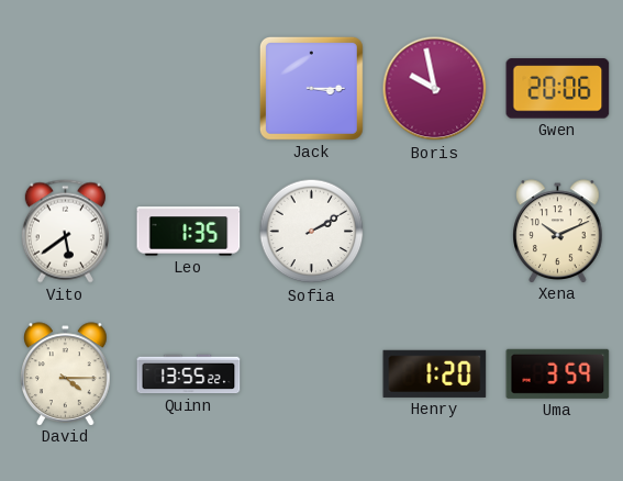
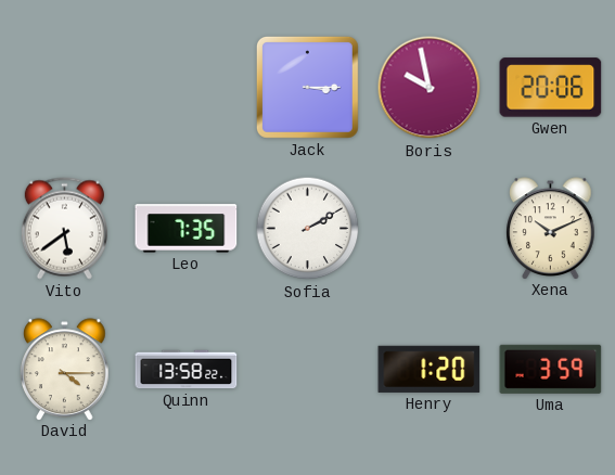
Leo: 1:35 -> 7:35
Quinn: 13:55 -> 13:58
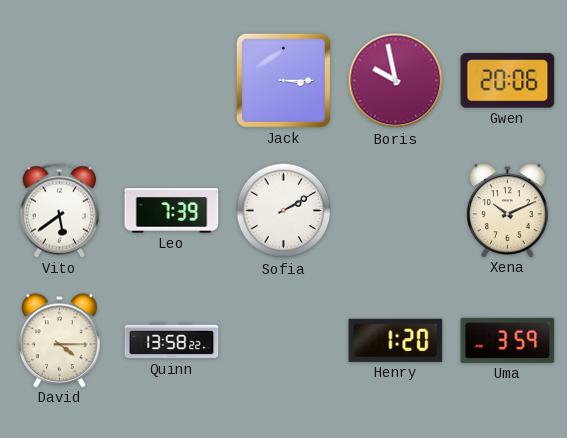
Leo: 7:35 -> 7:39
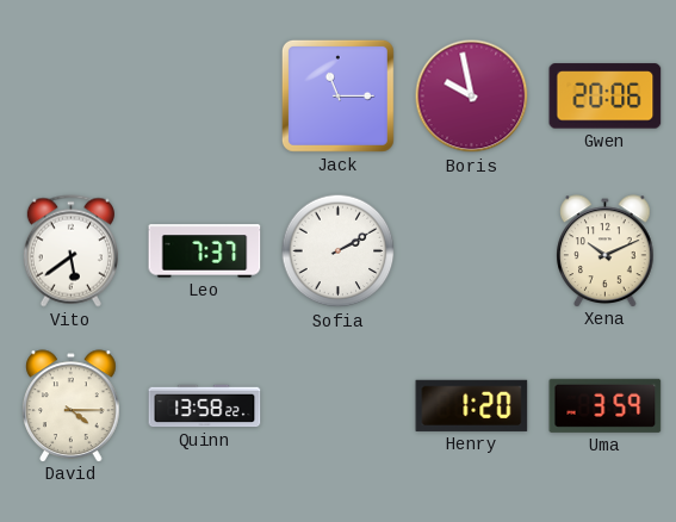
Jack: 3:15 -> 11:15
Leo: 7:39 -> 7:37
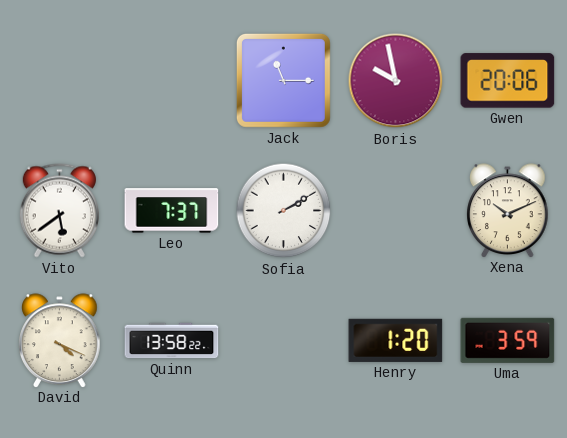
David: 4:15 -> 4:19
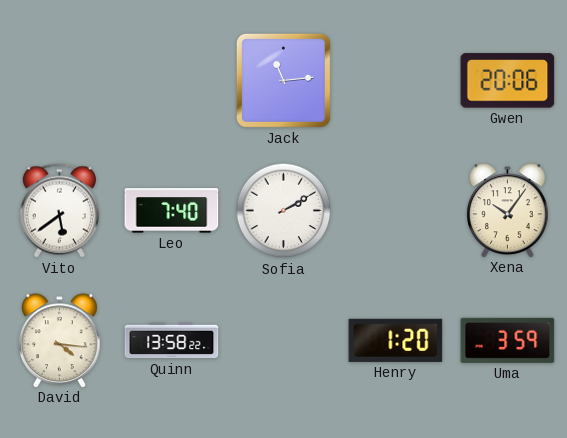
Jack: 11:15 -> 11:14
Boris: 9:58 -> none
Leo: 7:37 -> 7:40
Xena: 10:11 -> 10:06
David: 4:19 -> 4:16
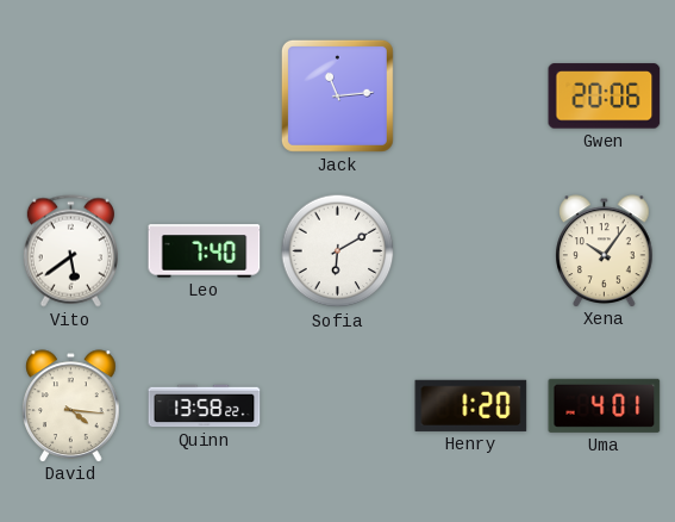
Sofia: 2:10 -> 6:10
Uma: 3:59 -> 4:01
